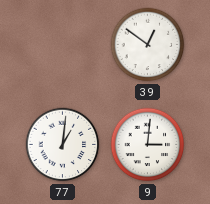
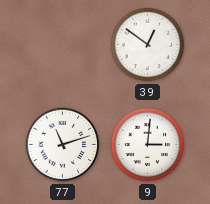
77: 1:01 -> 11:12
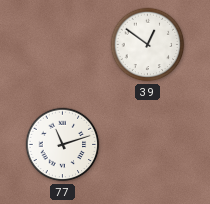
9: 3:01 -> none
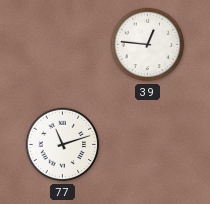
39: 12:51 -> 12:46
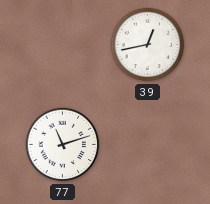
39: 12:46 -> 12:43
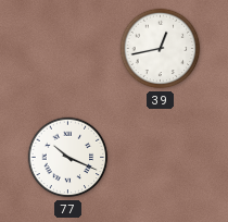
77: 11:12 -> 10:19
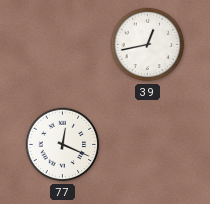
77: 10:19 -> 12:19
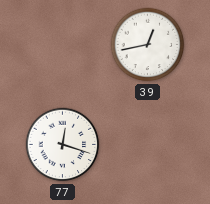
77: 12:19 -> 12:18
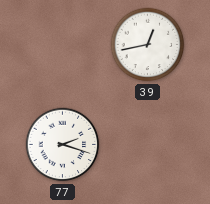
77: 12:18 -> 2:18
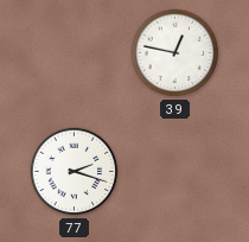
39: 12:43 -> 12:47
